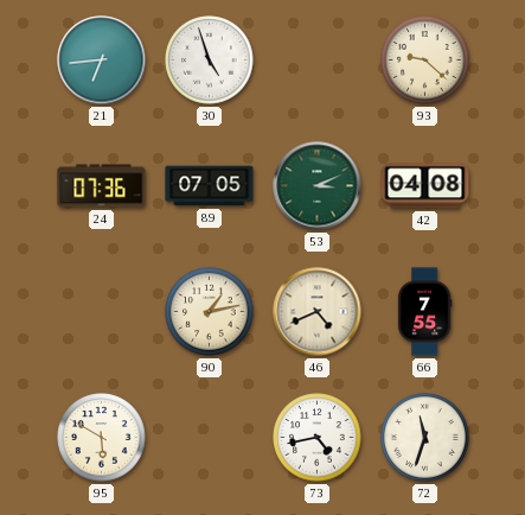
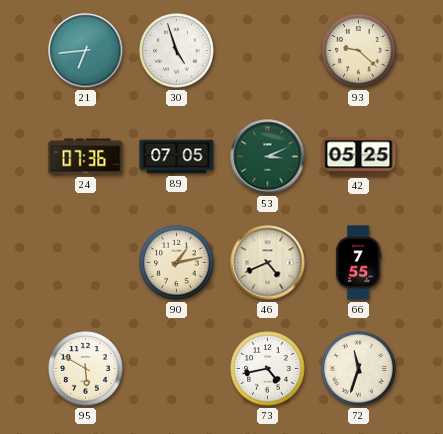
42: 04:08 -> 05:25
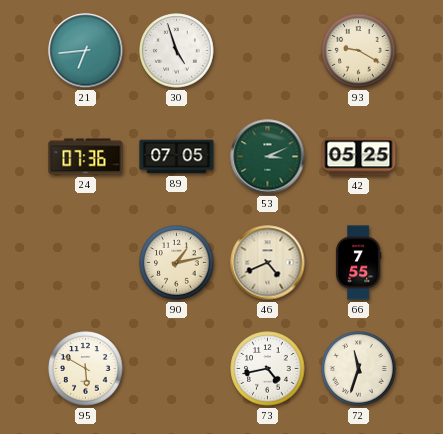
93: 9:22 -> 9:20
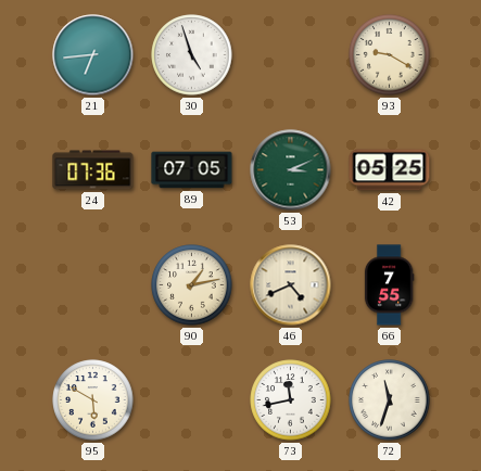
73: 4:43 -> 11:43
